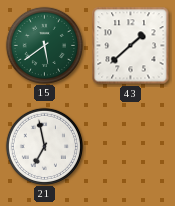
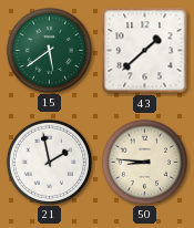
21: 6:58 -> 1:58
50: none -> 8:46
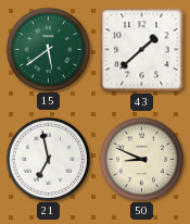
21: 1:58 -> 6:58
50: 8:46 -> 8:49
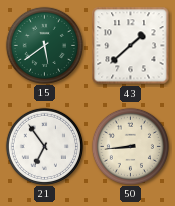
21: 6:58 -> 6:54
50: 8:49 -> 8:44
